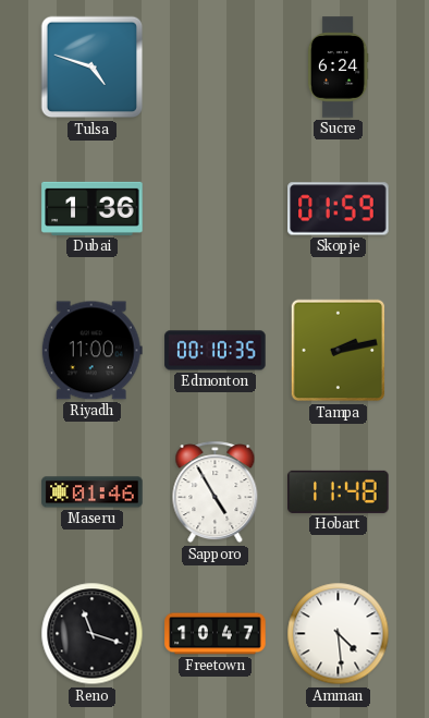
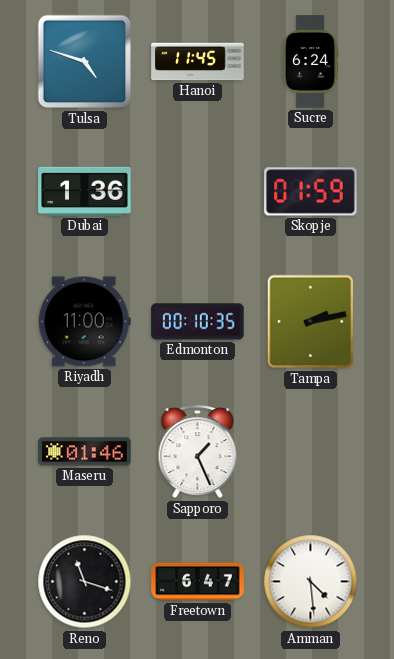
Hanoi: none -> 11:45
Sapporo: 4:55 -> 1:26
Hobart: 11:48 -> none
Freetown: 10:47 -> 6:47
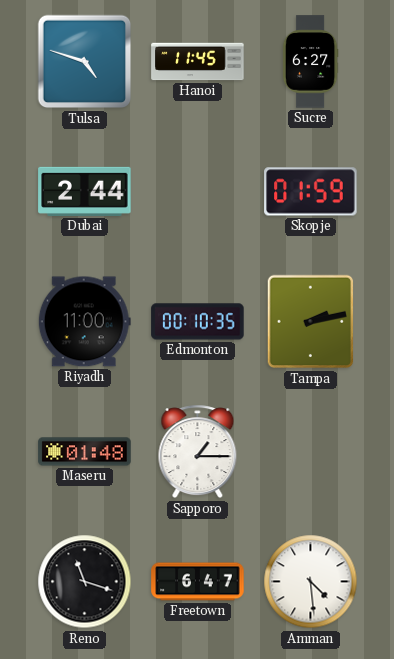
Sucre: 6:24 -> 6:27
Dubai: 1:36 -> 2:44
Maseru: 01:46 -> 01:48
Sapporo: 1:26 -> 1:15
